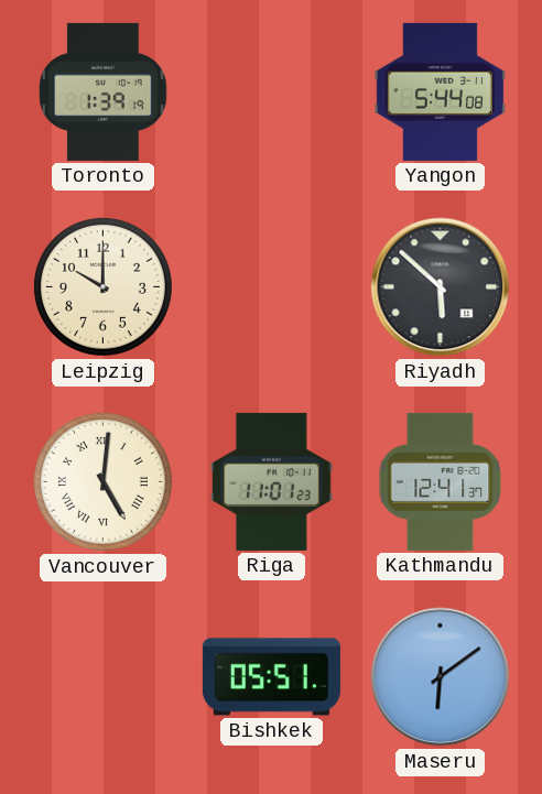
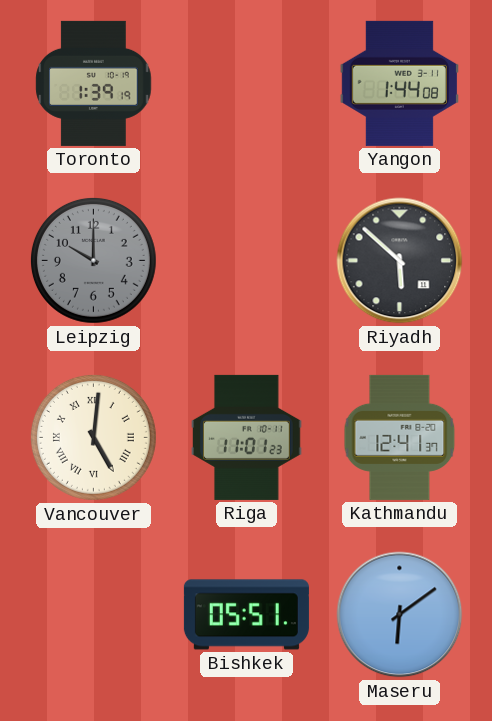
Yangon: 5:44 -> 1:44
Leipzig dial: cream -> grey
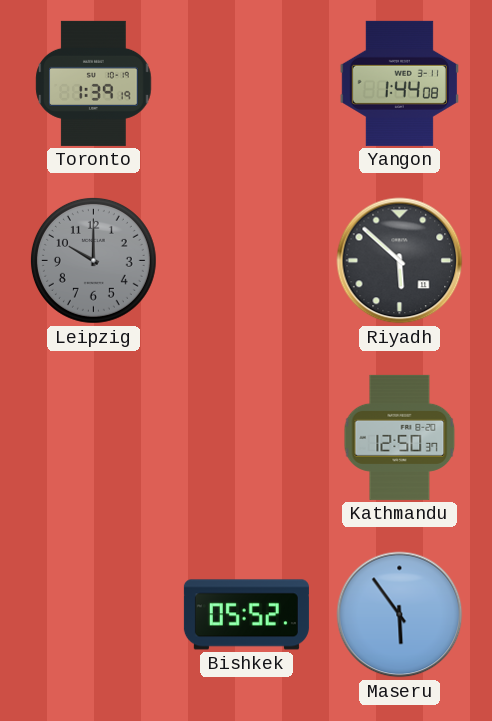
Vancouver: 5:01 -> none
Riga: 11:01 -> none
Kathmandu: 12:41 -> 12:50
Bishkek: 05:51 -> 05:52
Maseru: 6:09 -> 5:54
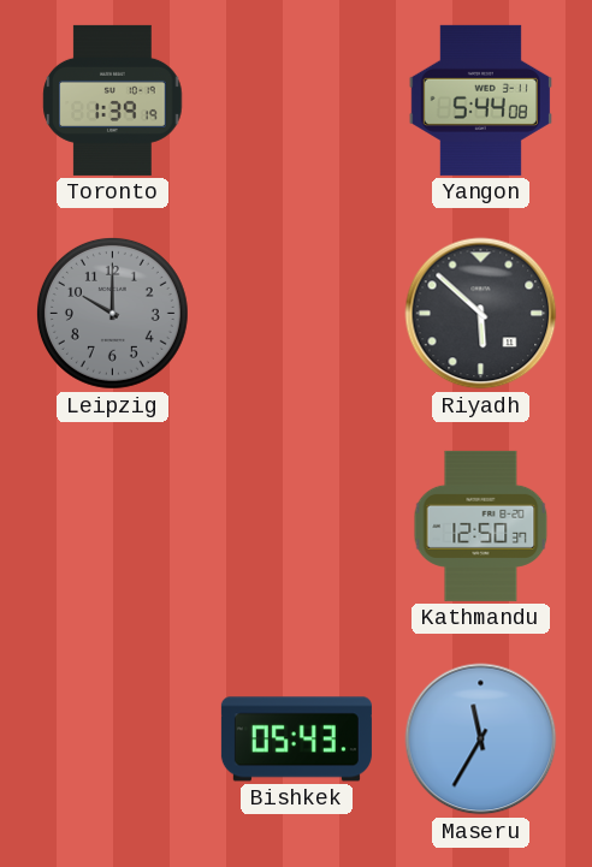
Yangon: 1:44 -> 5:44
Bishkek: 05:52 -> 05:43
Maseru: 5:54 -> 11:35
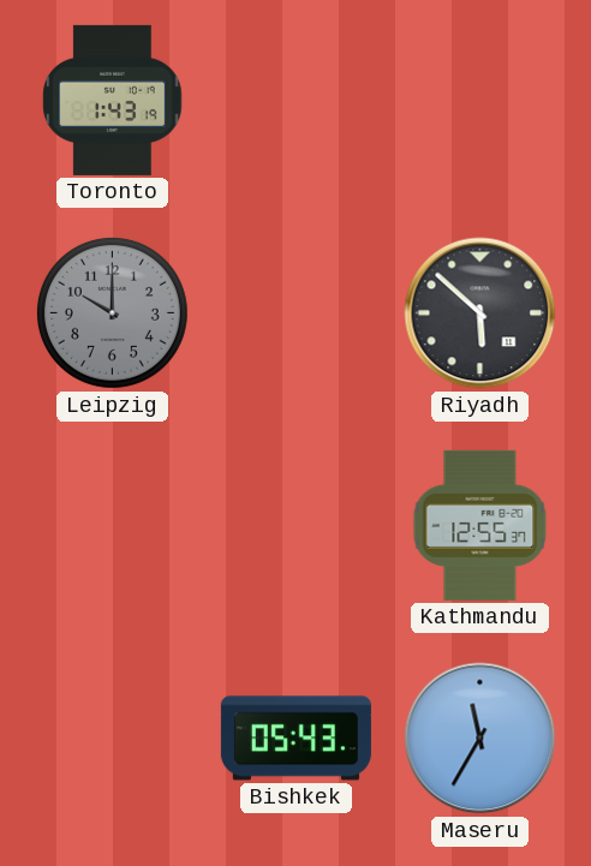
Toronto: 1:39 -> 1:43
Yangon: 5:44 -> none
Kathmandu: 12:50 -> 12:55
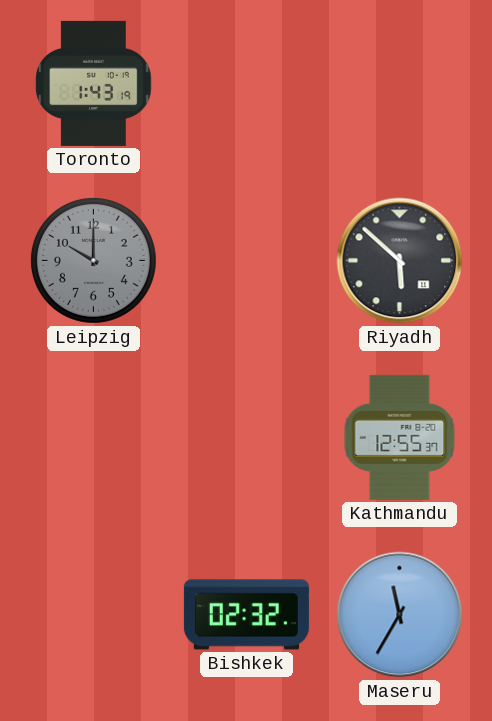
Bishkek: 05:43 -> 02:32
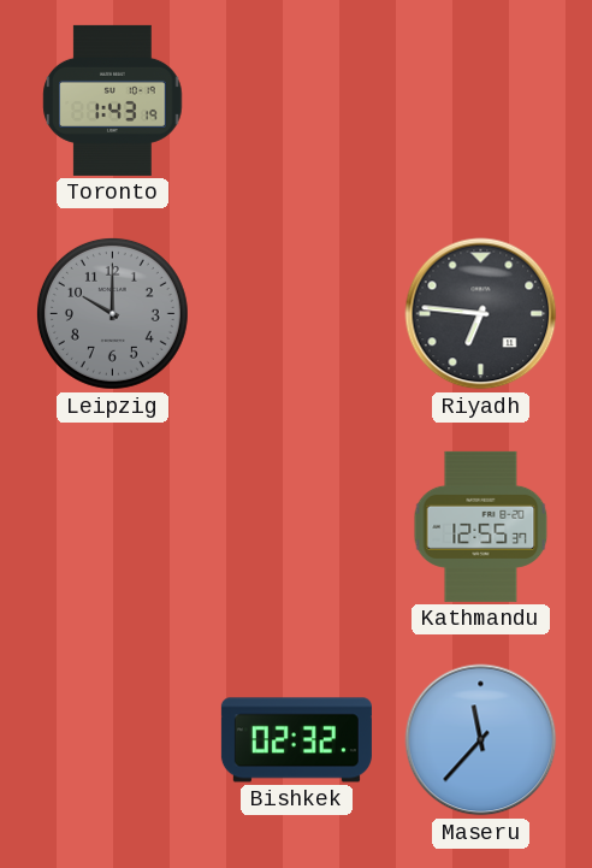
Riyadh: 5:52 -> 6:46
Maseru: 11:35 -> 11:37
